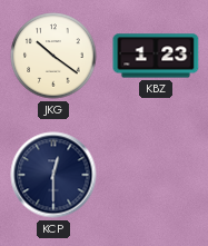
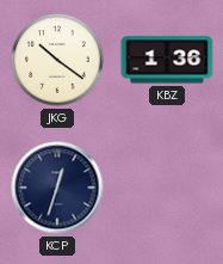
KBZ: 1:23 -> 1:36
KCP: 12:30 -> 12:33
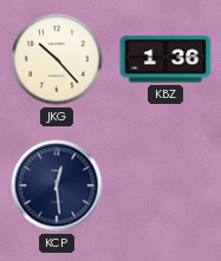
JKG: 10:21 -> 10:23
KCP: 12:33 -> 12:29
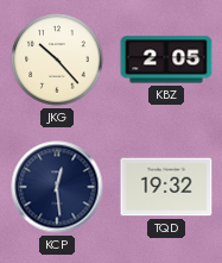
KBZ: 1:36 -> 2:05
TQD: none -> 19:32
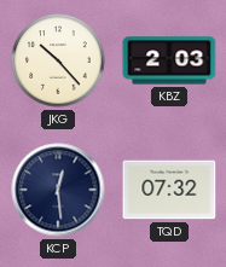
KBZ: 2:05 -> 2:03
TQD: 19:32 -> 07:32
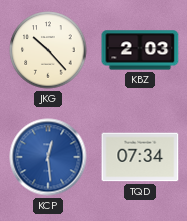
KCP dial: navy -> blue
TQD: 07:32 -> 07:34
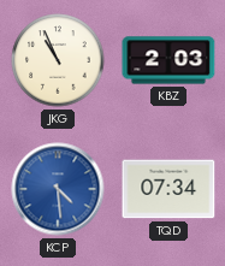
JKG: 10:23 -> 10:56
KCP: 12:29 -> 4:29
